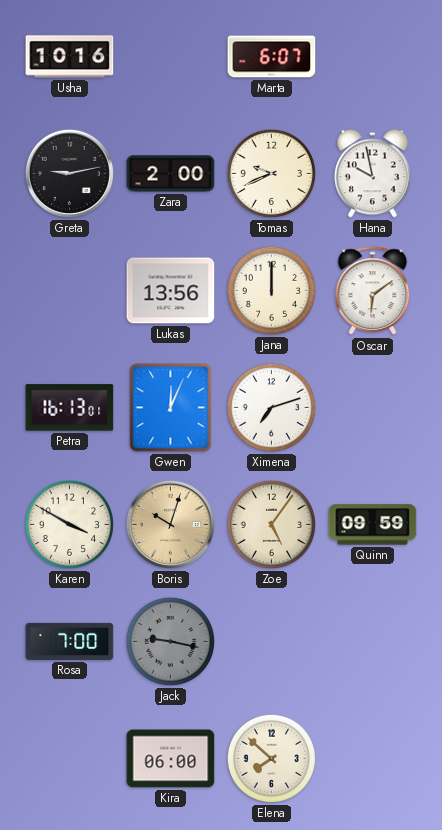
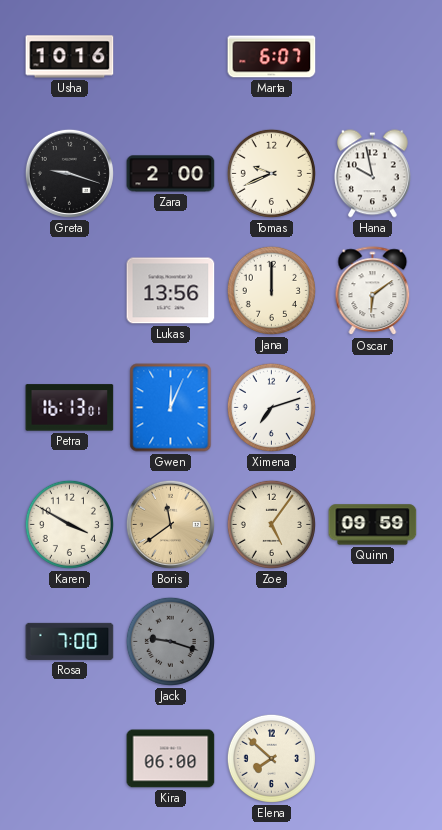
Greta: 9:13 -> 9:18
Boris: 10:03 -> 11:39
Jack: 9:17 -> 9:18
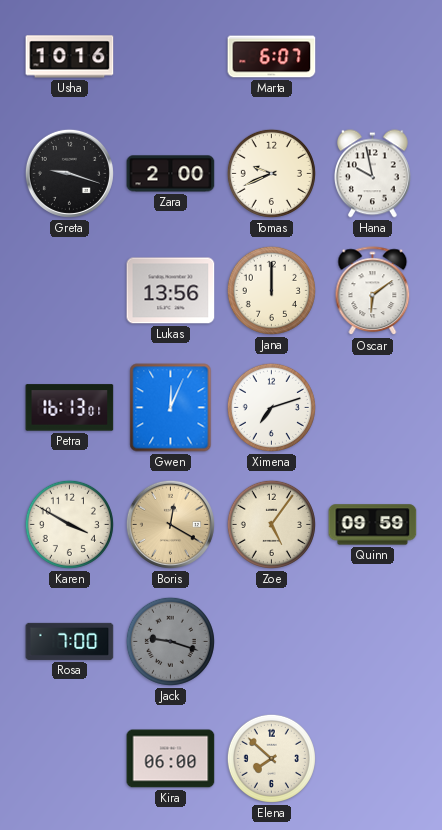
Boris: 11:39 -> 12:20
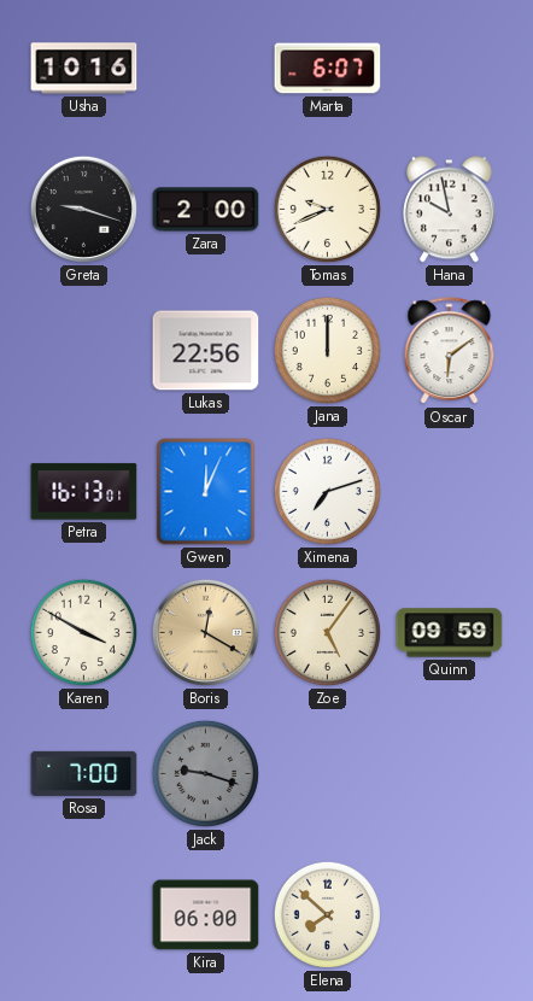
Lukas: 13:56 -> 22:56
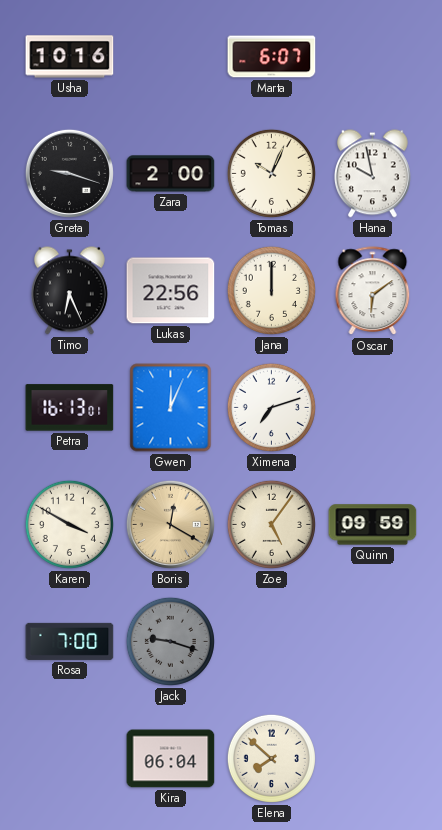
Tomas: 9:41 -> 10:04
Timo: none -> 6:26
Kira: 06:00 -> 06:04
